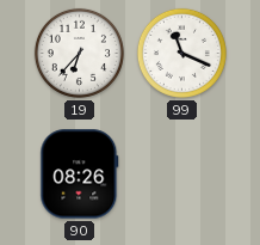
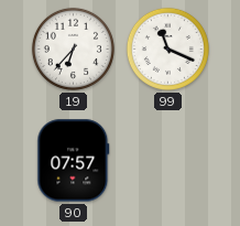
90: 08:26 -> 07:57
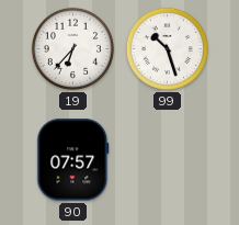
99: 11:19 -> 10:27
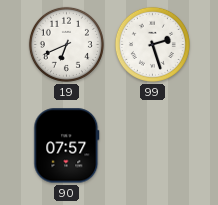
19: 6:37 -> 6:41
99: 10:27 -> 2:27
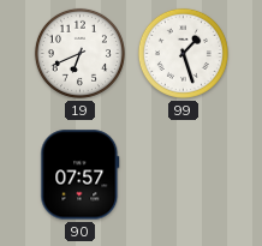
99: 2:27 -> 1:27
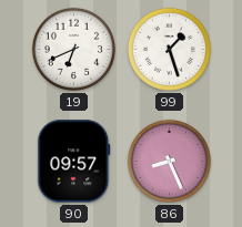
90: 07:57 -> 09:57
86: none -> 8:26
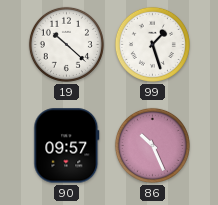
19: 6:41 -> 10:22
86: 8:26 -> 10:26
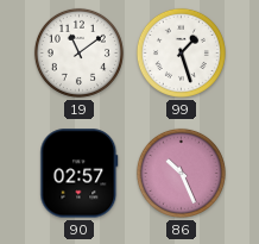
19: 10:22 -> 11:09
90: 09:57 -> 02:57
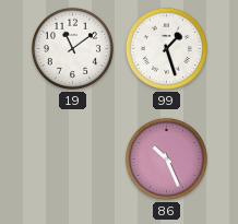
90: 02:57 -> none
